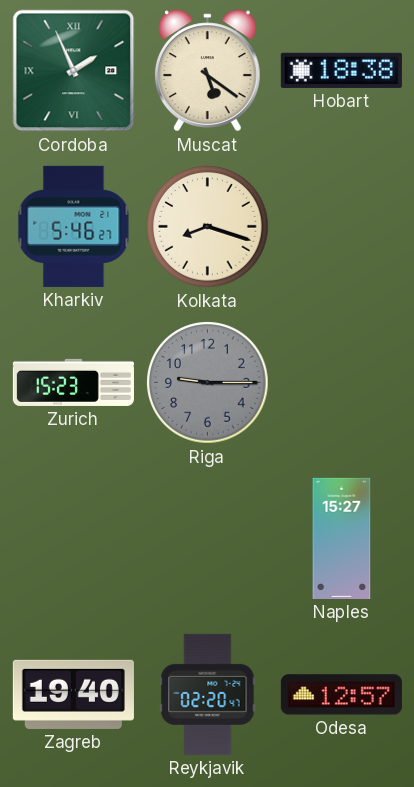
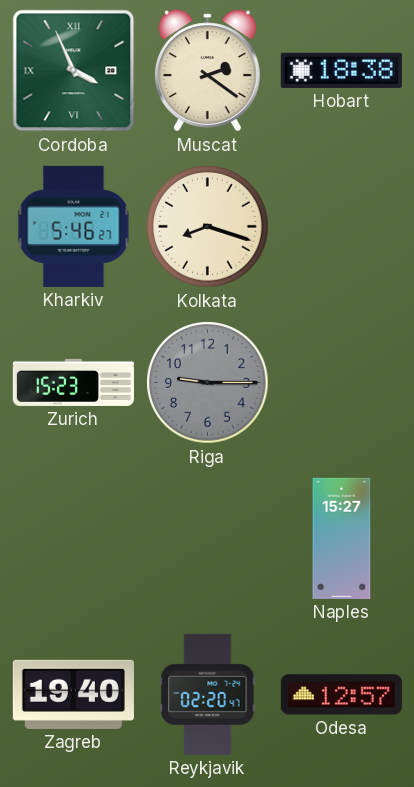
Cordoba: 1:56 -> 3:56
Muscat: 5:21 -> 2:21
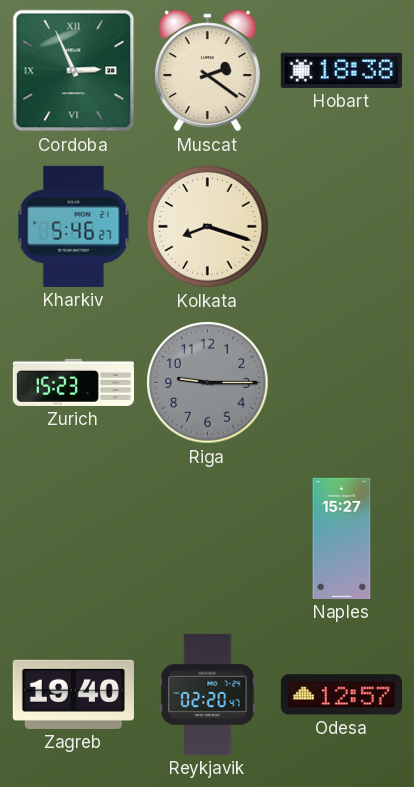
Cordoba: 3:56 -> 2:56
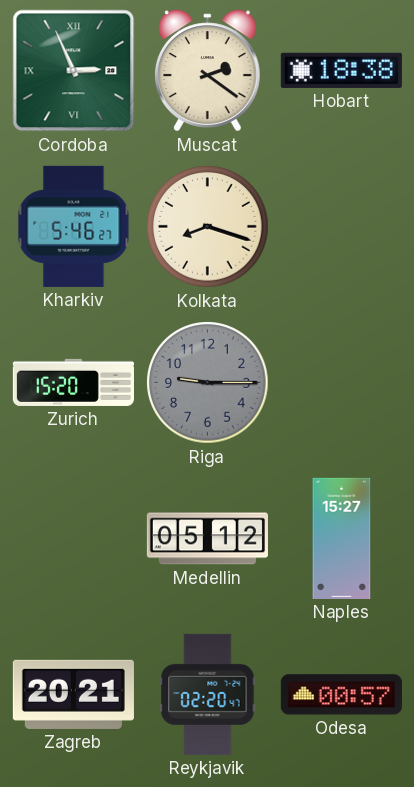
Zurich: 15:23 -> 15:20
Medellin: none -> 05:12
Zagreb: 19:40 -> 20:21
Odesa: 12:57 -> 00:57
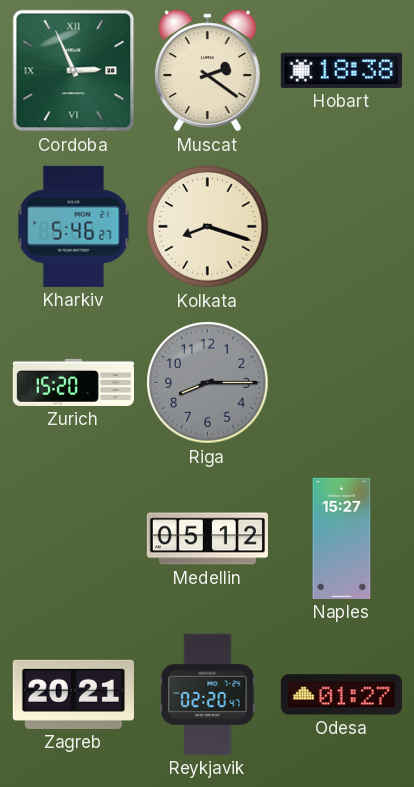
Riga: 9:15 -> 8:15
Odesa: 00:57 -> 01:27
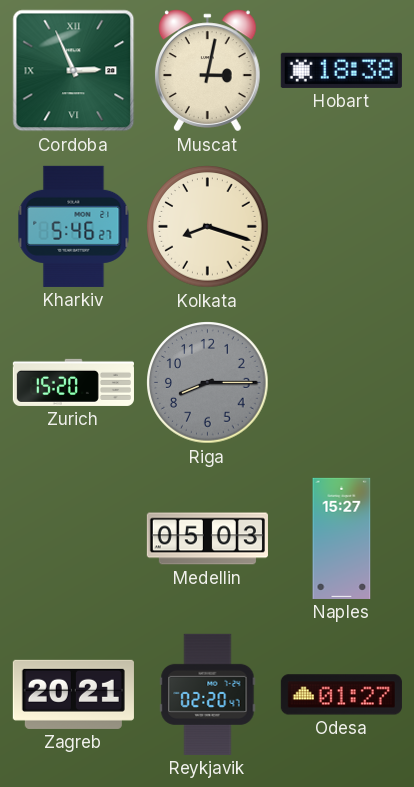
Muscat: 2:21 -> 3:02
Medellin: 05:12 -> 05:03
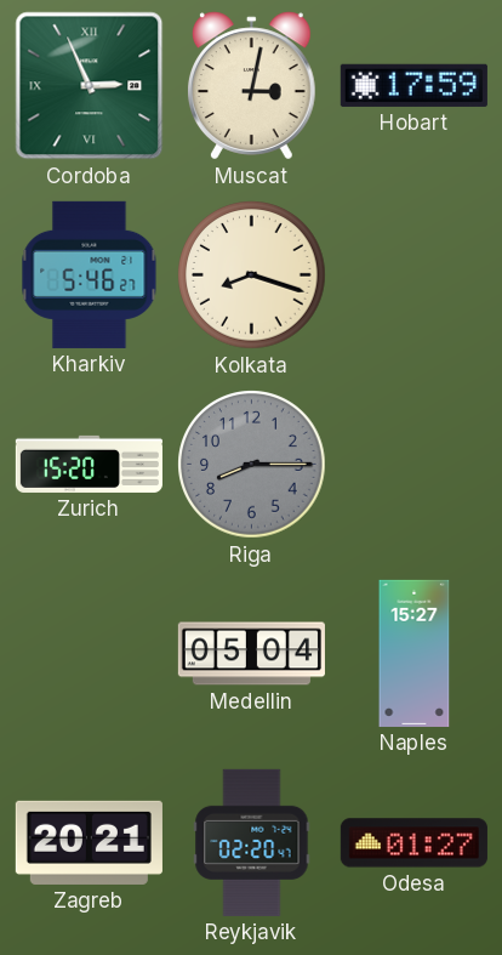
Hobart: 18:38 -> 17:59
Medellin: 05:03 -> 05:04
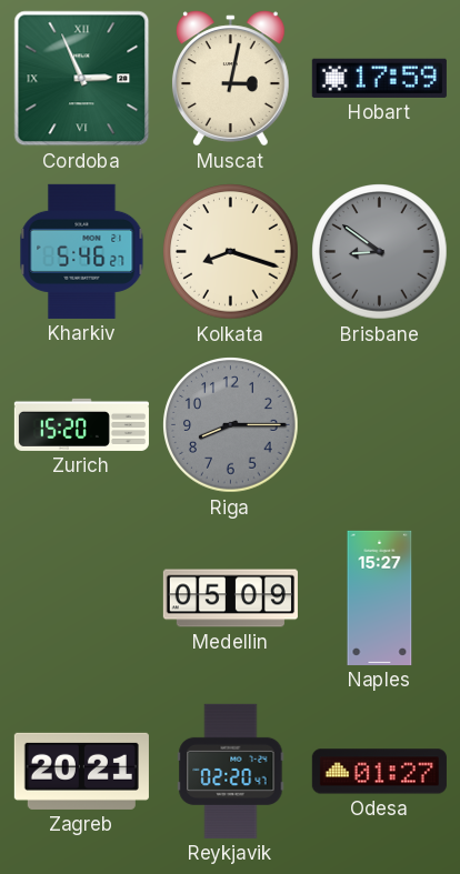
Brisbane: none -> 8:51
Medellin: 05:04 -> 05:09
